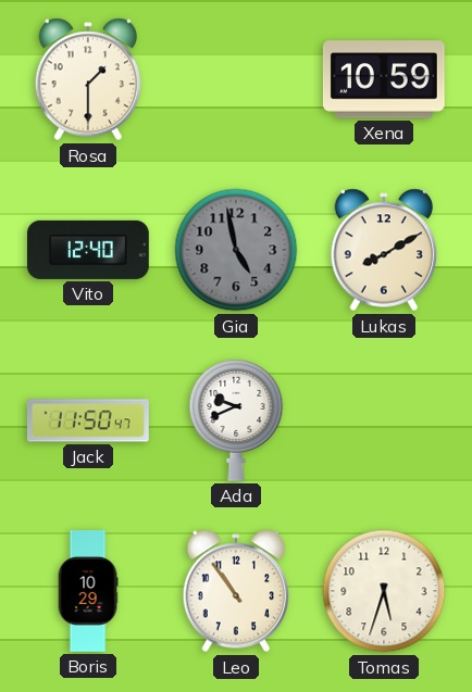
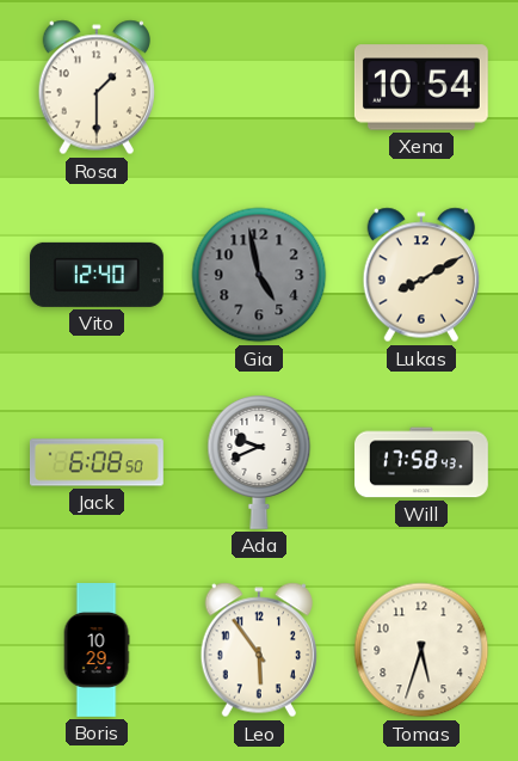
Xena: 10:59 -> 10:54
Jack: 11:50 -> 6:08
Will: none -> 17:58
Leo: 10:54 -> 5:54
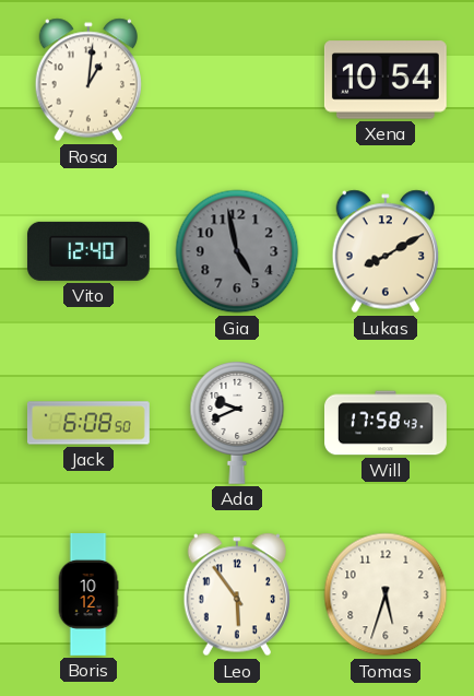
Rosa: 1:30 -> 1:01
Boris: 10:29 -> 10:12
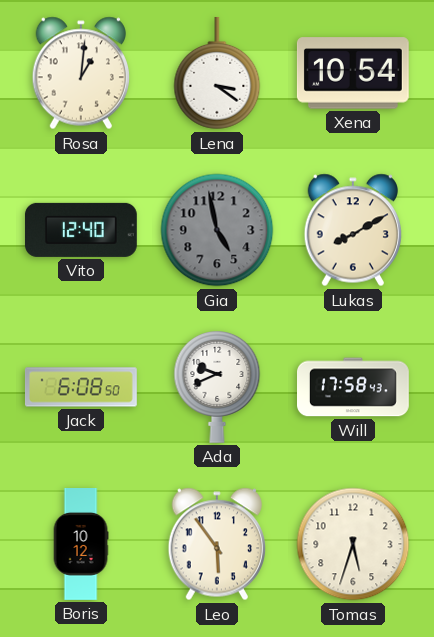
Lena: none -> 3:21
